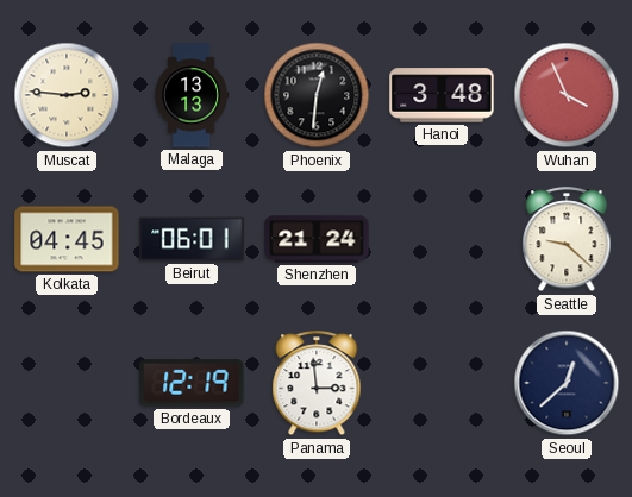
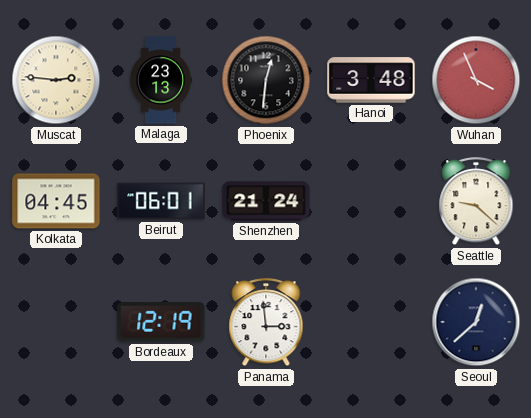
Malaga: 13:13 -> 23:13
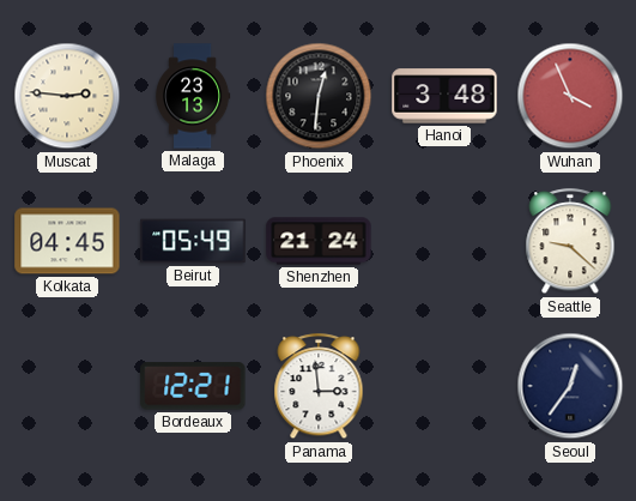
Beirut: 06:01 -> 05:49
Bordeaux: 12:19 -> 12:21
Seoul: 12:38 -> 12:36
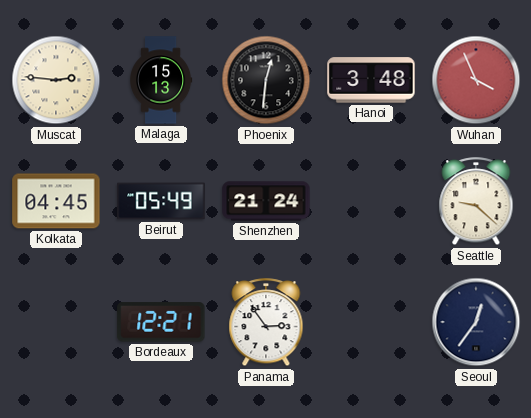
Malaga: 23:13 -> 15:13
Panama: 2:59 -> 2:54
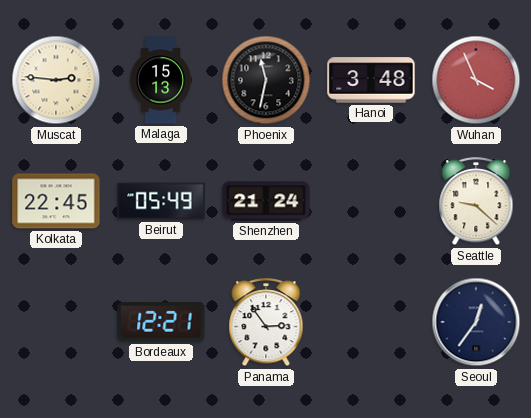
Phoenix: 12:31 -> 11:32
Kolkata: 04:45 -> 22:45
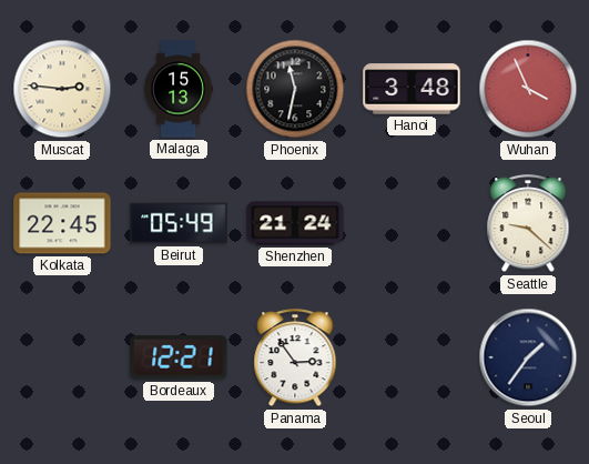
Seoul: 12:36 -> 1:36
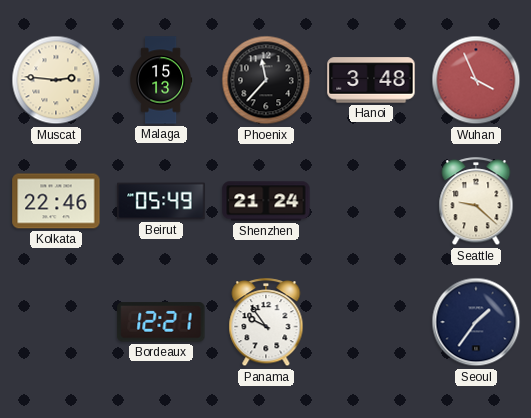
Phoenix: 11:32 -> 11:37
Kolkata: 22:45 -> 22:46
Panama: 2:54 -> 9:54
